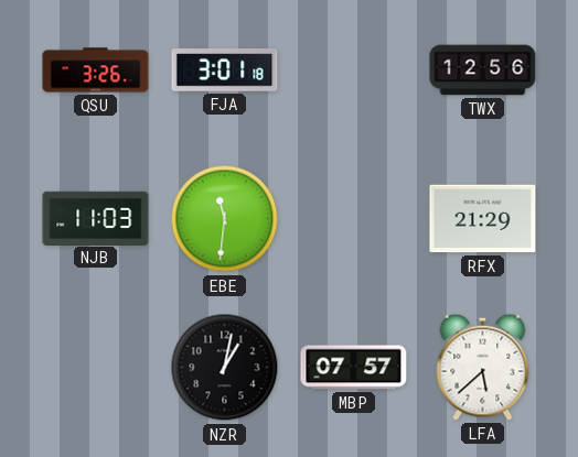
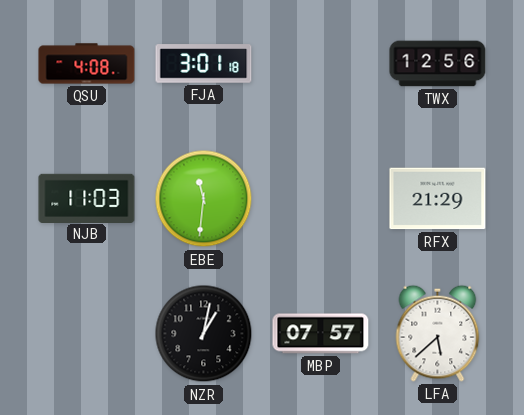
QSU: 3:26 -> 4:08
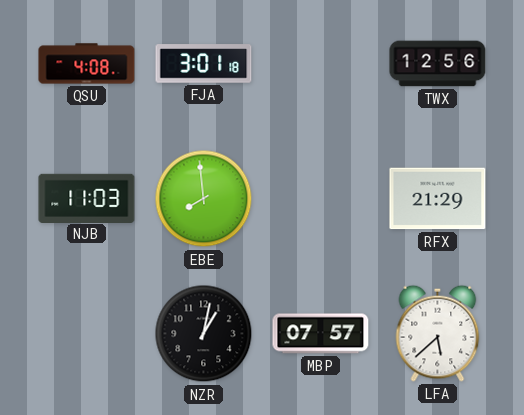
EBE: 11:31 -> 7:59
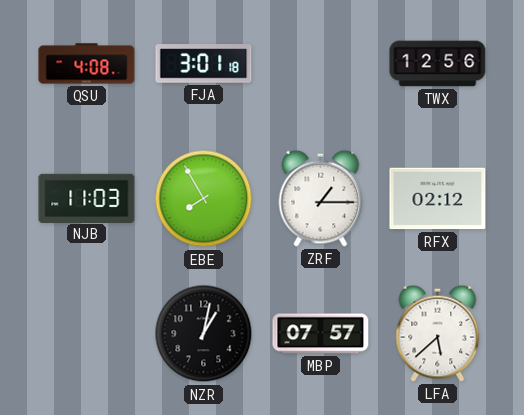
EBE: 7:59 -> 7:55
ZRF: none -> 1:15
RFX: 21:29 -> 02:12
